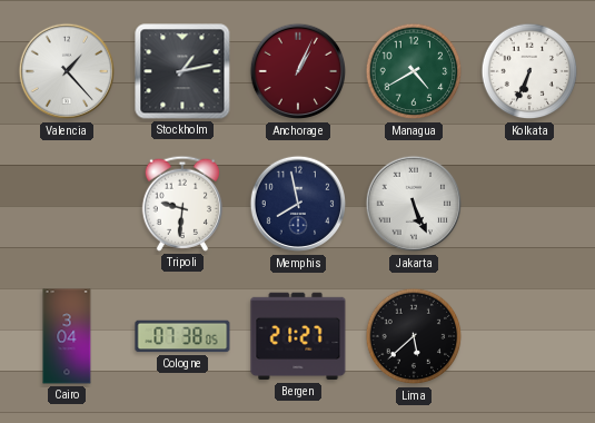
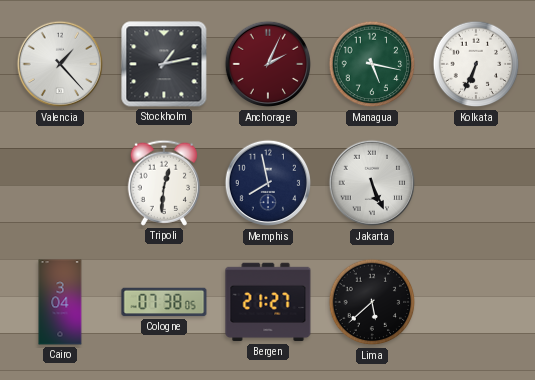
Anchorage: 1:04 -> 2:04
Managua: 4:40 -> 5:17
Tripoli: 9:31 -> 12:31
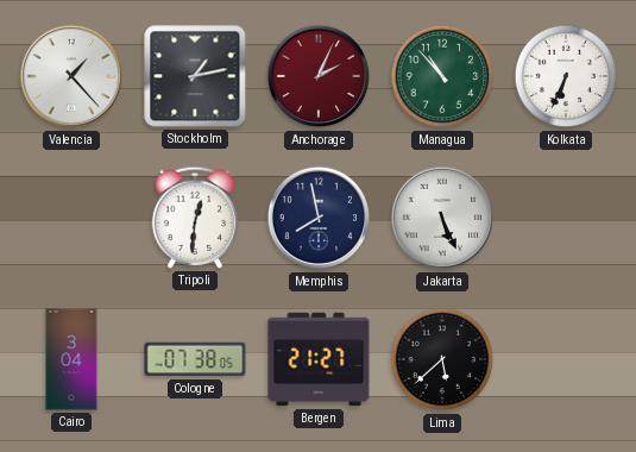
Managua: 5:17 -> 10:53
